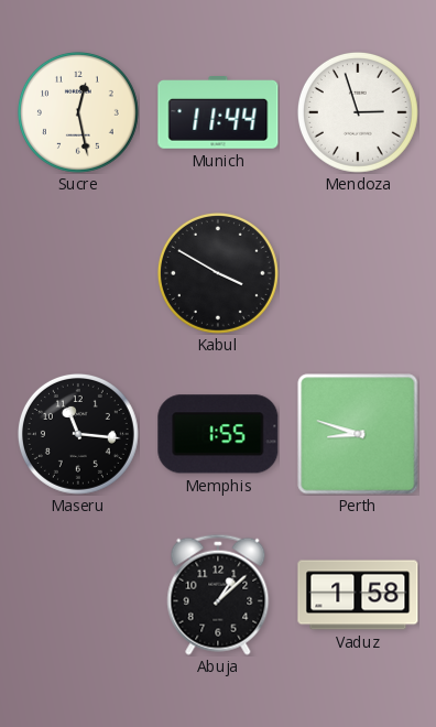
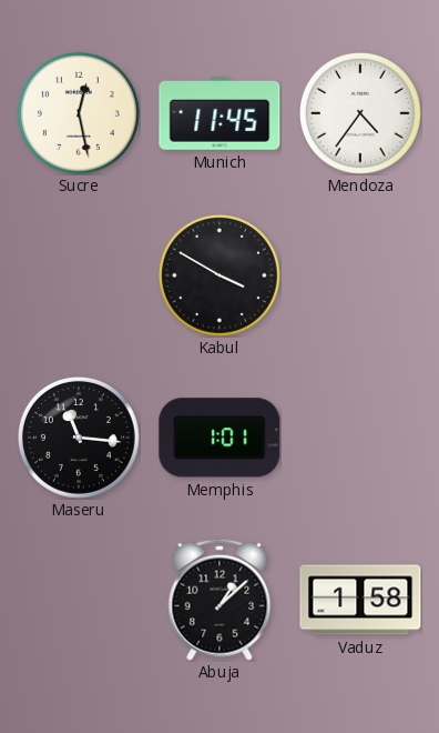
Munich: 11:44 -> 11:45
Mendoza: 2:57 -> 4:36
Memphis: 1:55 -> 1:01
Perth: 8:48 -> none
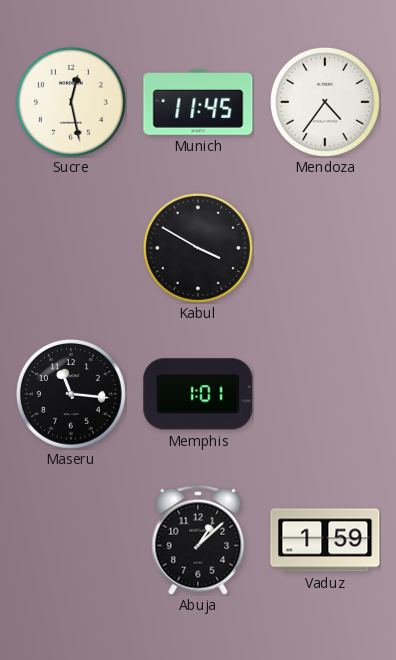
Vaduz: 1:58 -> 1:59
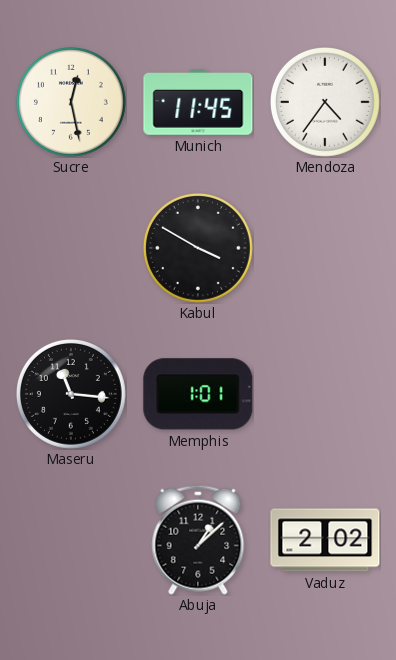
Vaduz: 1:59 -> 2:02
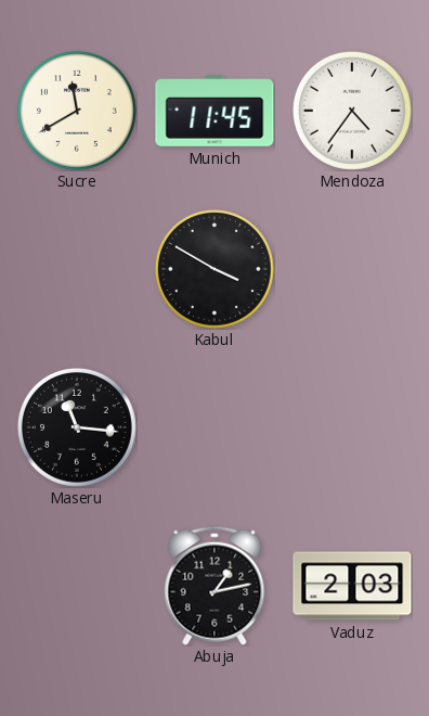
Sucre: 12:28 -> 11:40
Memphis: 1:01 -> none
Abuja: 1:08 -> 1:13
Vaduz: 2:02 -> 2:03
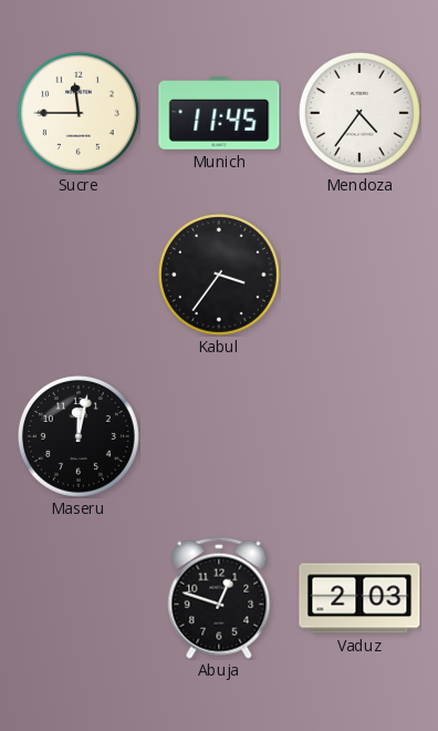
Sucre: 11:40 -> 11:45
Kabul: 3:50 -> 3:36
Maseru: 11:16 -> 12:02
Abuja: 1:13 -> 12:48
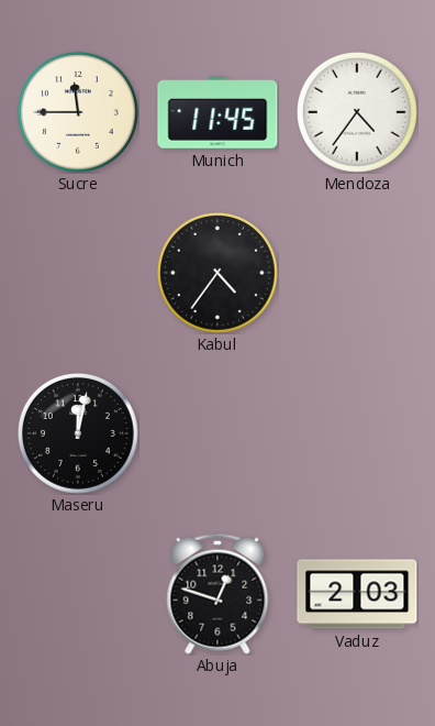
Kabul: 3:36 -> 4:36
